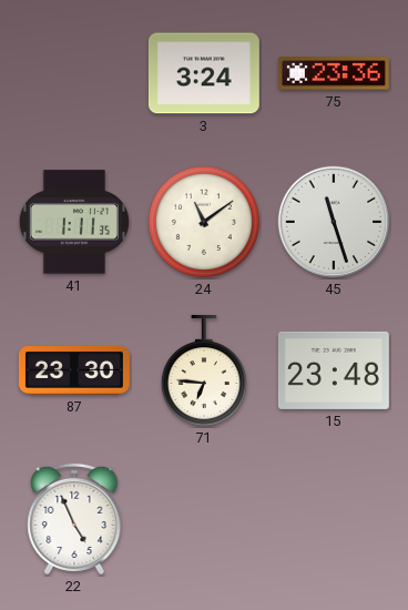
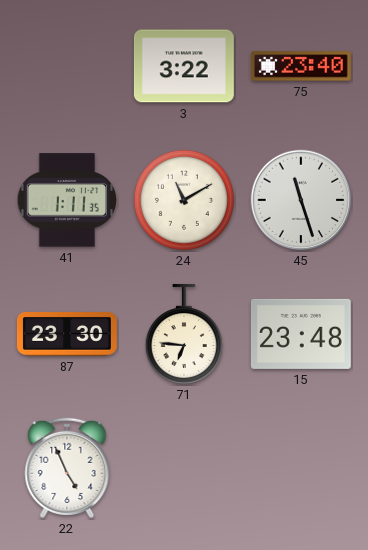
3: 3:24 -> 3:22
75: 23:36 -> 23:40
24: 11:09 -> 11:10
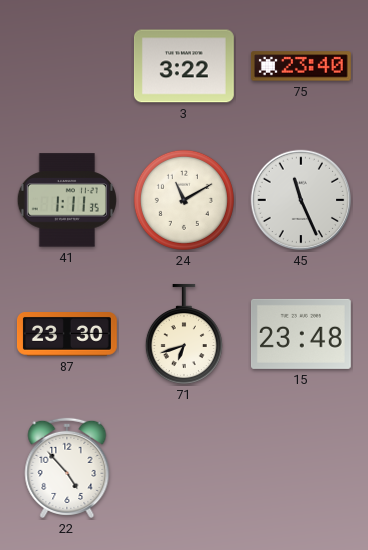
45: 11:27 -> 11:26
71: 6:46 -> 6:42
22: 4:56 -> 4:53
